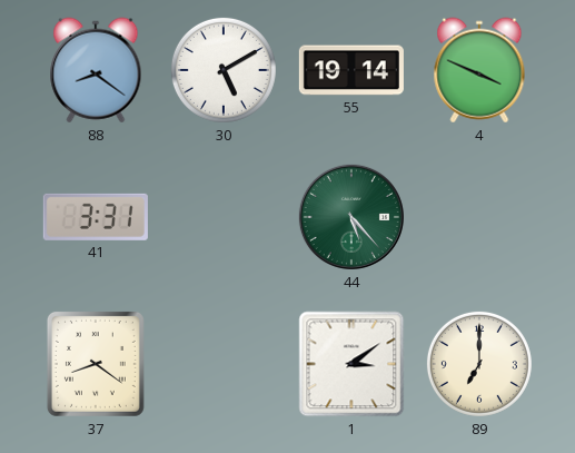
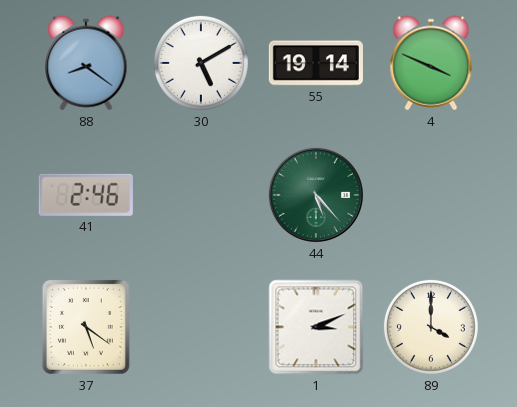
41: 3:31 -> 2:46
37: 8:21 -> 5:21
1: 3:09 -> 3:11
89: 7:00 -> 4:00
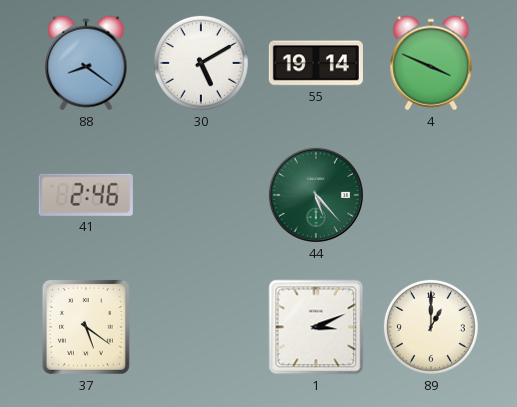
89: 4:00 -> 1:00
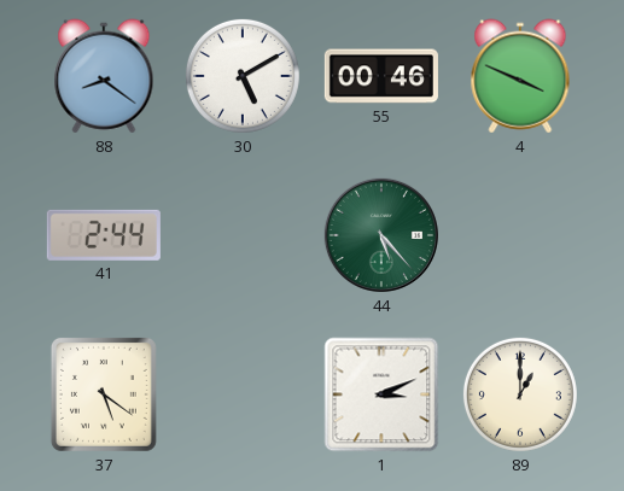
55: 19:14 -> 00:46
41: 2:46 -> 2:44
